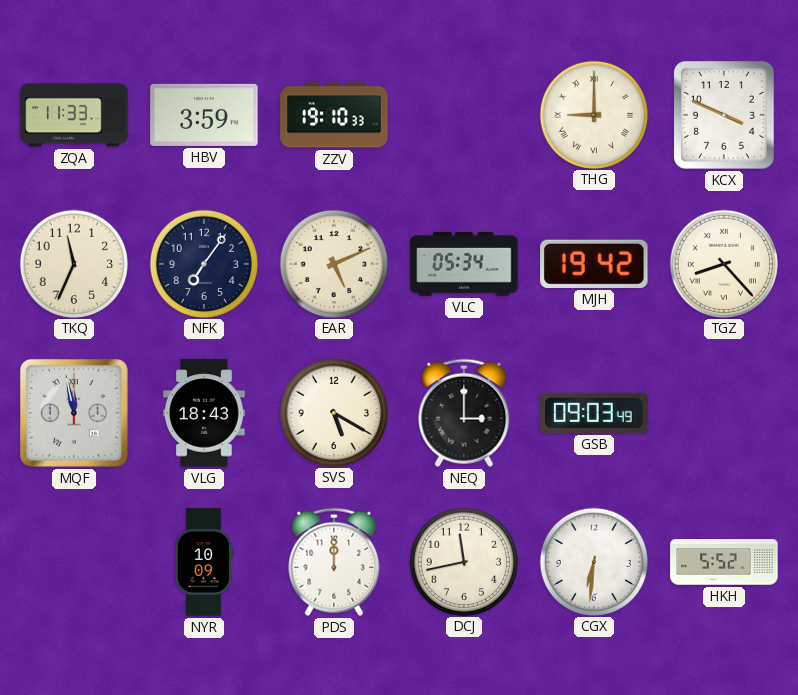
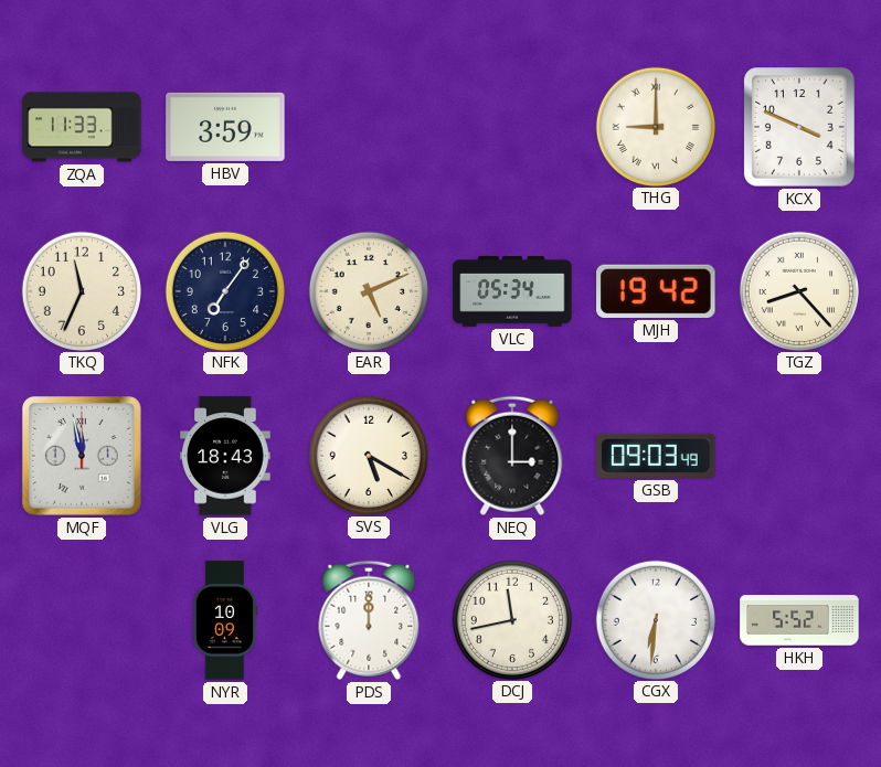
ZZV: 19:10 -> none
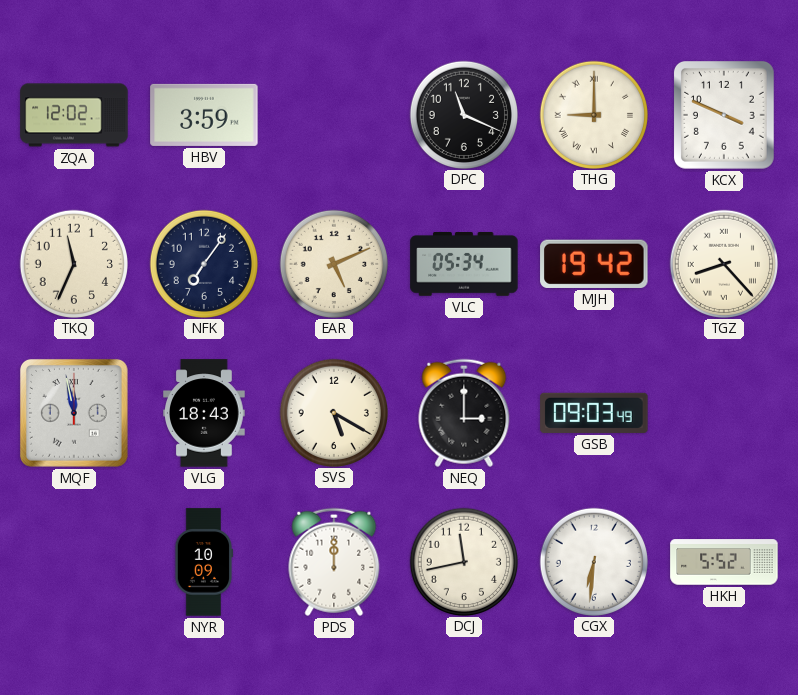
ZQA: 11:33 -> 12:02
DPC: none -> 11:19
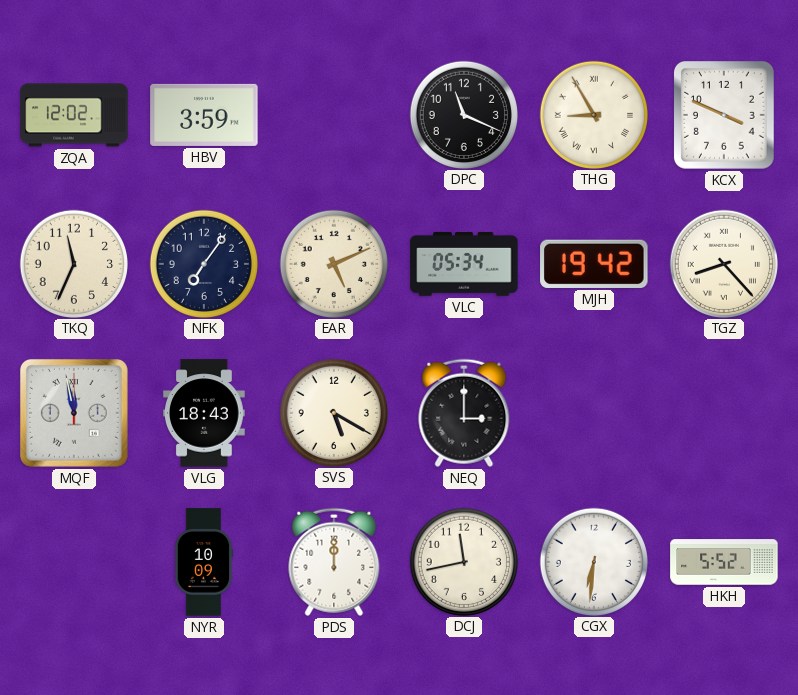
THG: 9:00 -> 8:55
GSB: 09:03 -> none
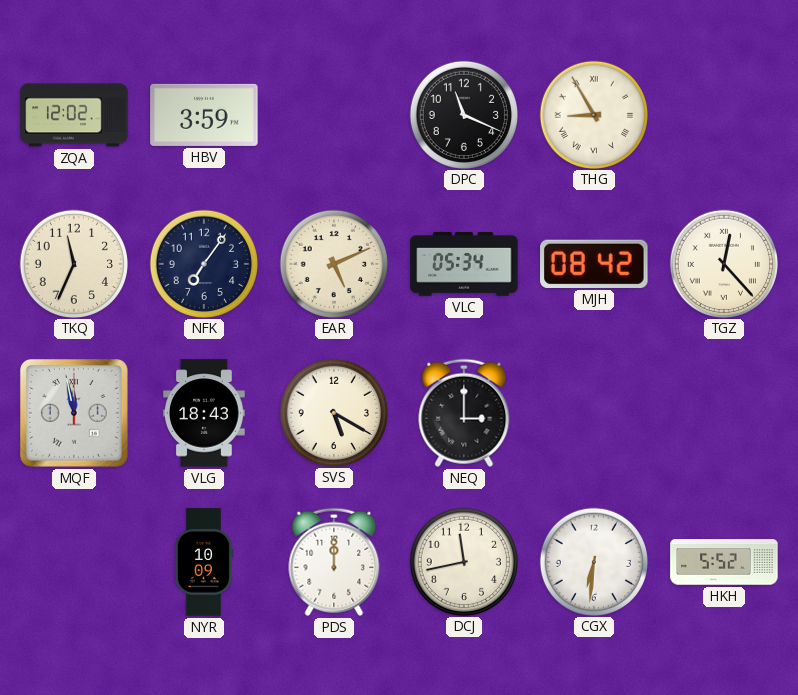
KCX: 3:49 -> none
MJH: 19:42 -> 08:42
TGZ: 8:23 -> 12:23
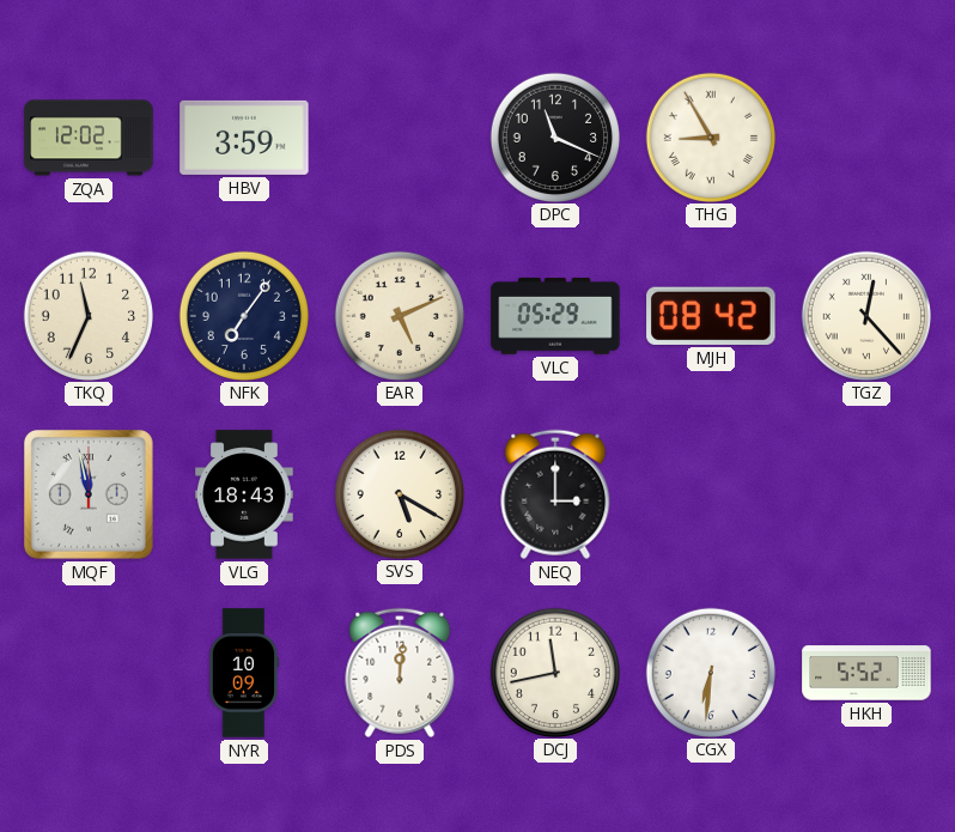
VLC: 05:34 -> 05:29
PDS: 12:00 -> 12:01
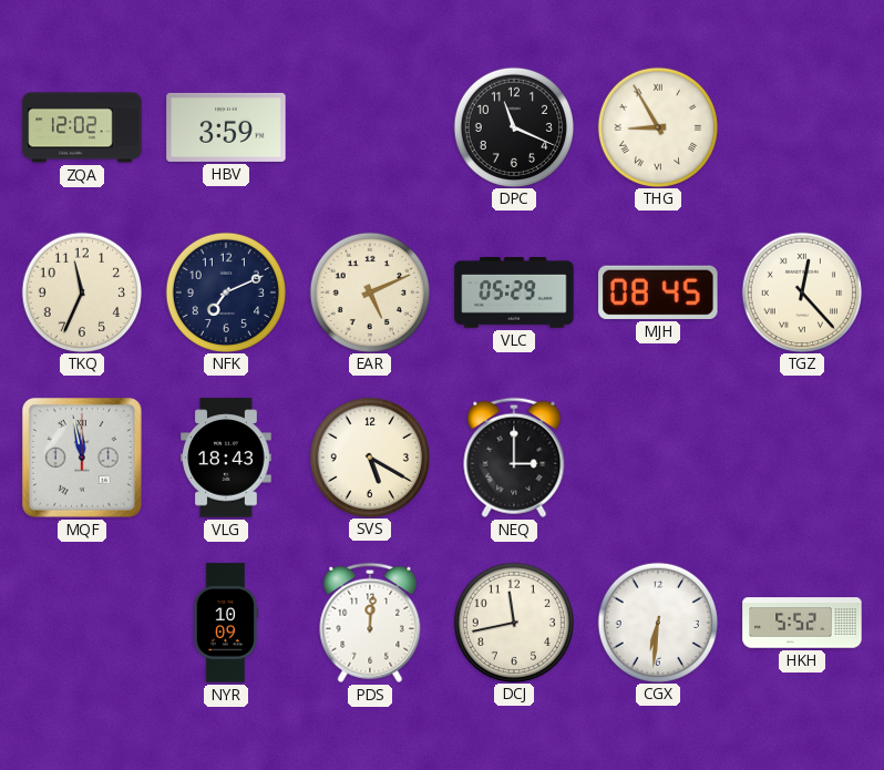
NFK: 7:06 -> 7:11
MJH: 08:42 -> 08:45
